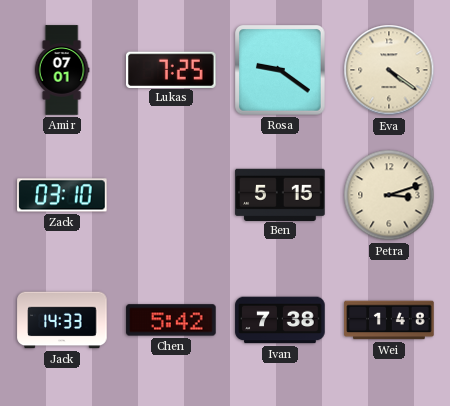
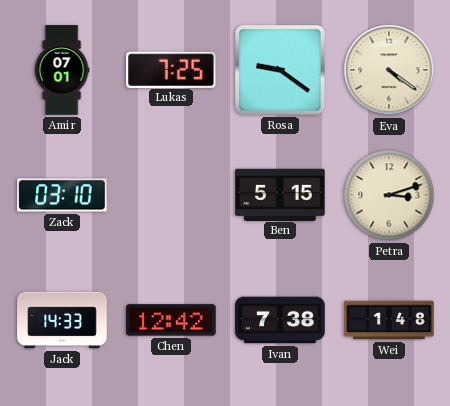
Chen: 5:42 -> 12:42
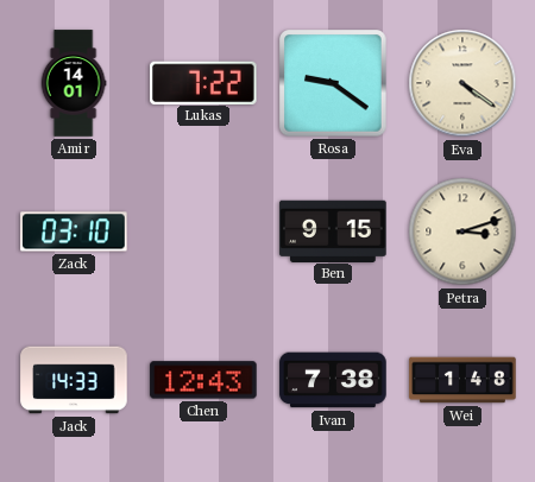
Amir: 07:01 -> 14:01
Lukas: 7:25 -> 7:22
Ben: 5:15 -> 9:15
Chen: 12:42 -> 12:43
